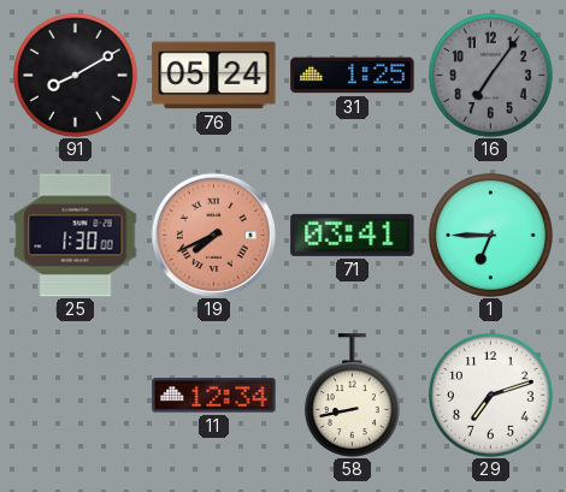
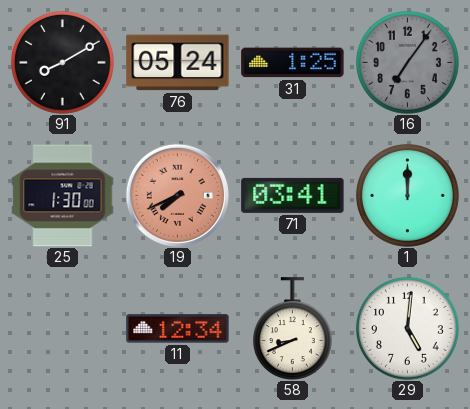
1: 6:45 -> 12:00
58: 8:43 -> 8:41
29: 7:12 -> 5:01
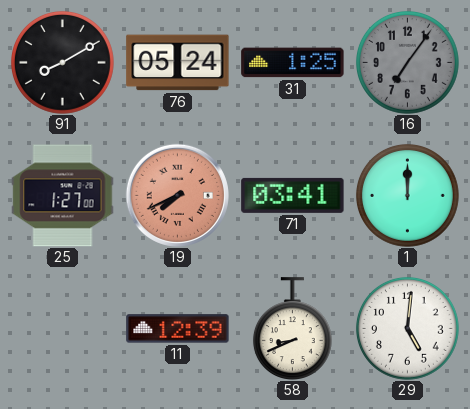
25: 1:30 -> 1:27
11: 12:34 -> 12:39
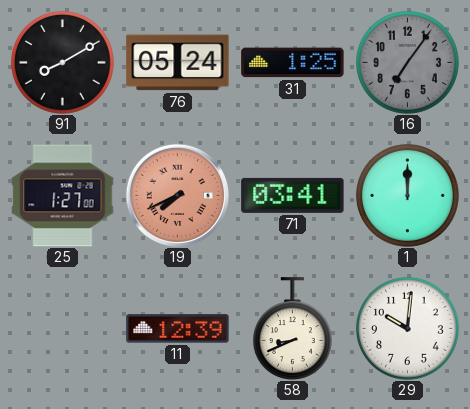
29: 5:01 -> 10:01
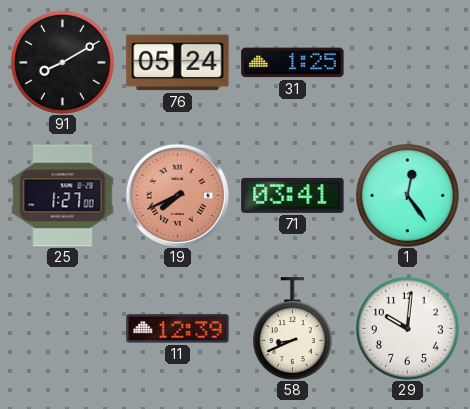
16: 7:06 -> none
1: 12:00 -> 12:24
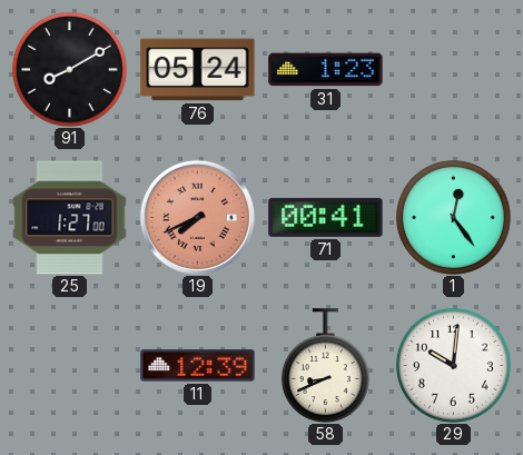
31: 1:25 -> 1:23
71: 03:41 -> 00:41
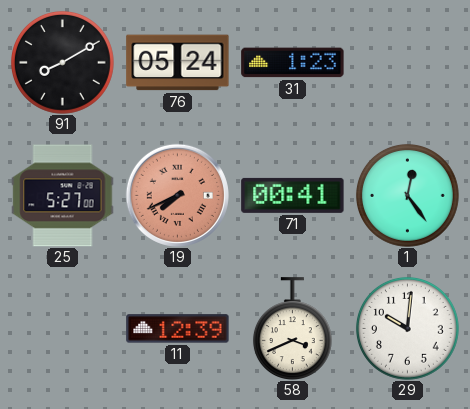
25: 1:27 -> 5:27
58: 8:41 -> 3:41
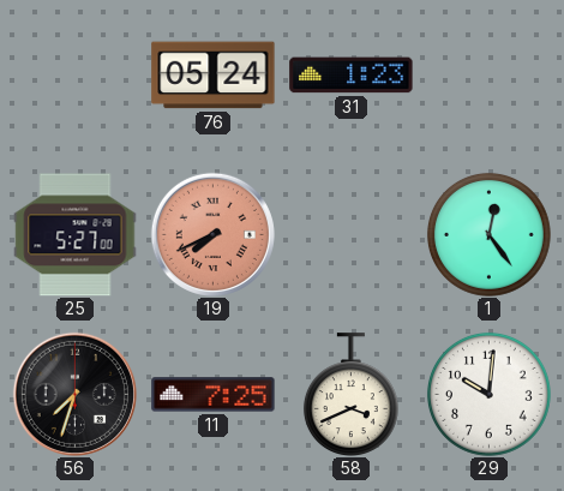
91: 8:10 -> none
71: 00:41 -> none
56: none -> 7:33
11: 12:39 -> 7:25
